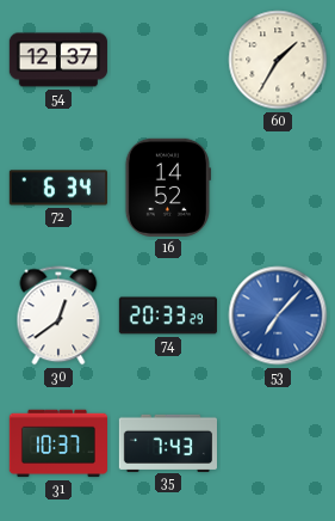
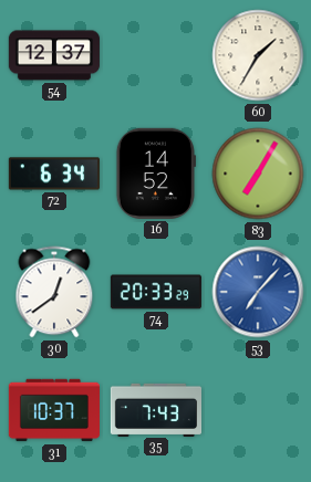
83: none -> 7:05
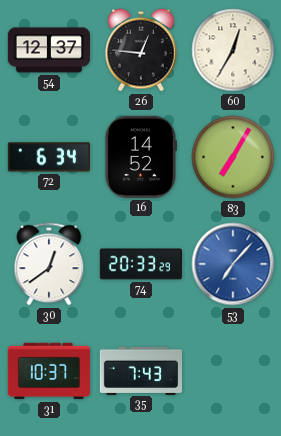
26: none -> 12:46
60: 1:35 -> 12:35
